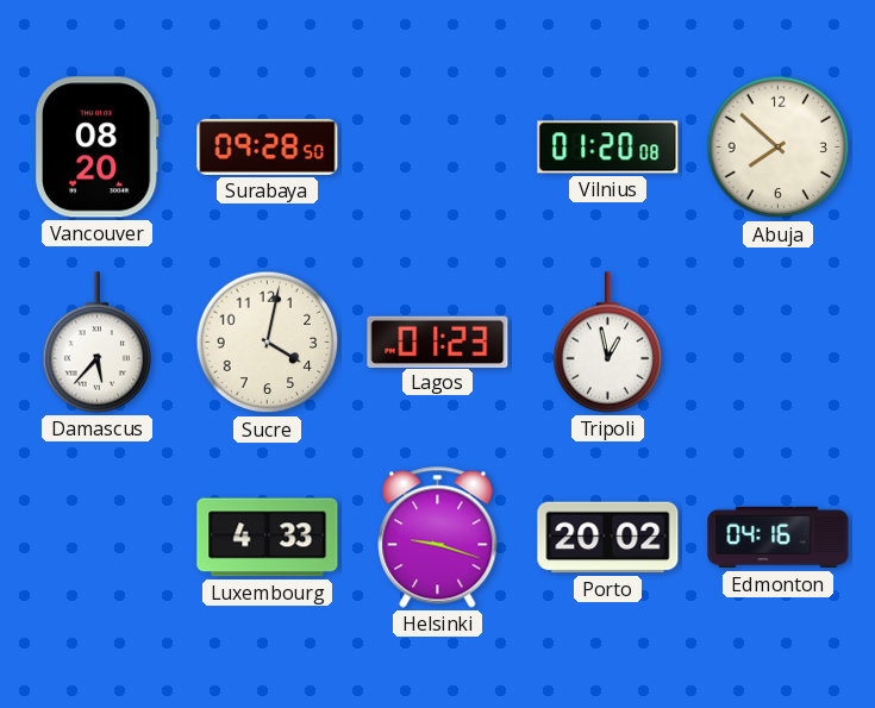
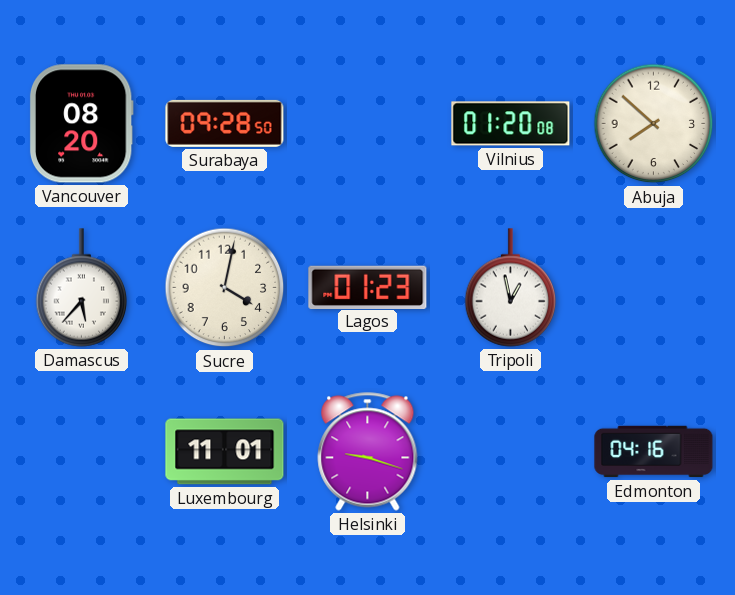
Luxembourg: 4:33 -> 11:01
Porto: 20:02 -> none
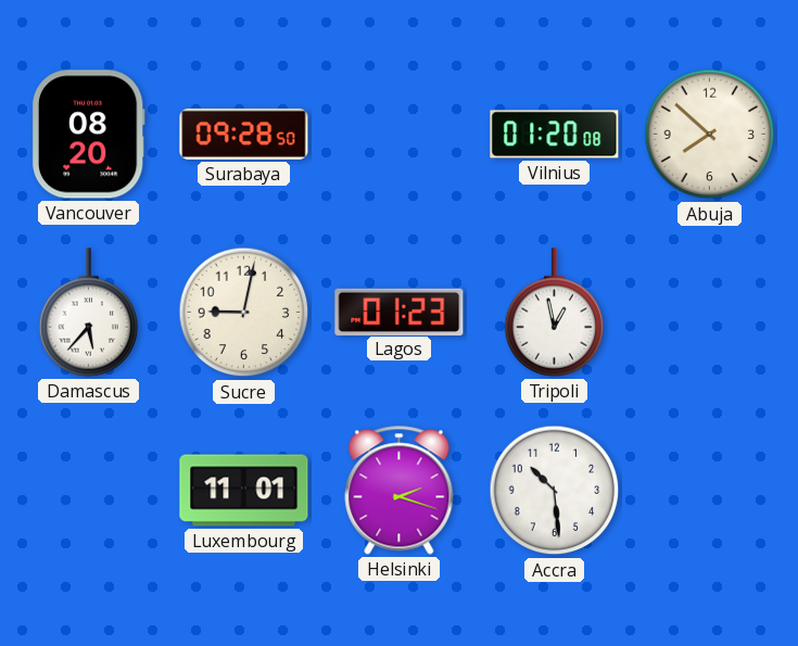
Sucre: 4:02 -> 9:02
Helsinki: 9:18 -> 2:18
Accra: none -> 10:29
Edmonton: 04:16 -> none
